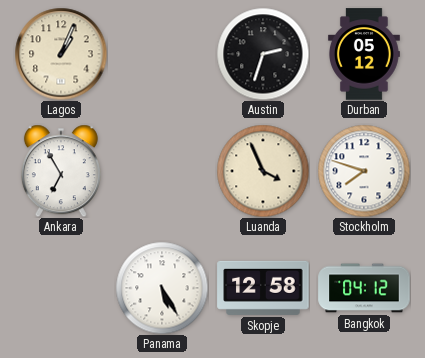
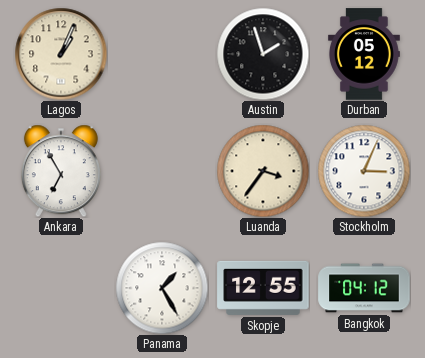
Austin: 2:33 -> 1:57
Luanda: 3:56 -> 3:36
Stockholm: 7:48 -> 3:04
Panama: 5:25 -> 1:25
Skopje: 12:58 -> 12:55
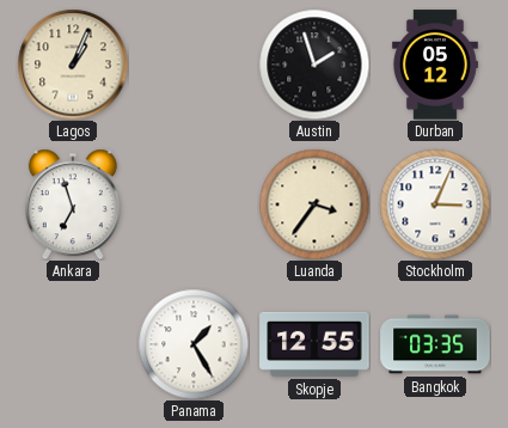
Ankara: 6:55 -> 6:57
Bangkok: 04:12 -> 03:35
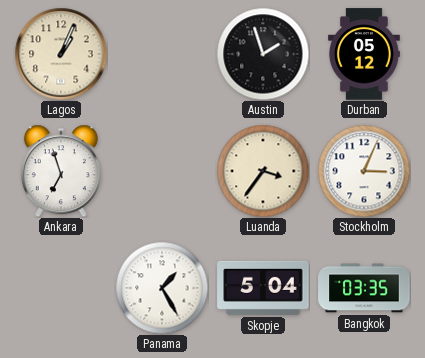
Skopje: 12:55 -> 5:04
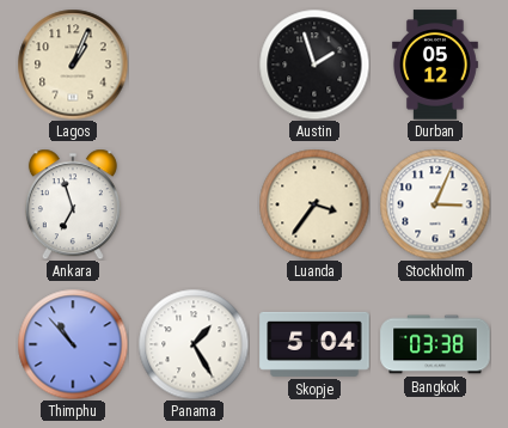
Thimphu: none -> 10:53
Bangkok: 03:35 -> 03:38
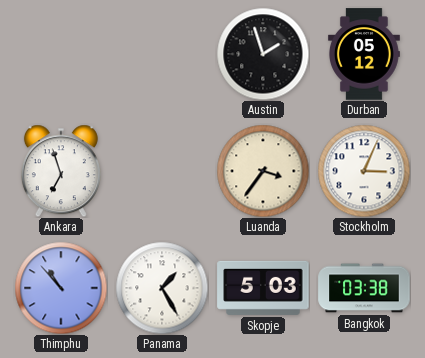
Lagos: 1:04 -> none
Skopje: 5:04 -> 5:03
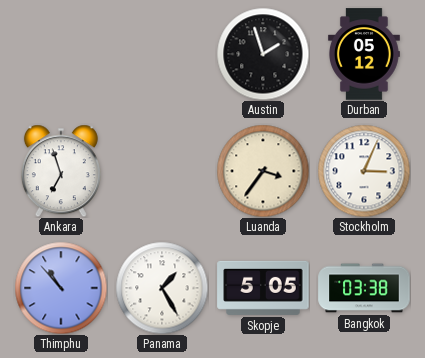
Skopje: 5:03 -> 5:05
